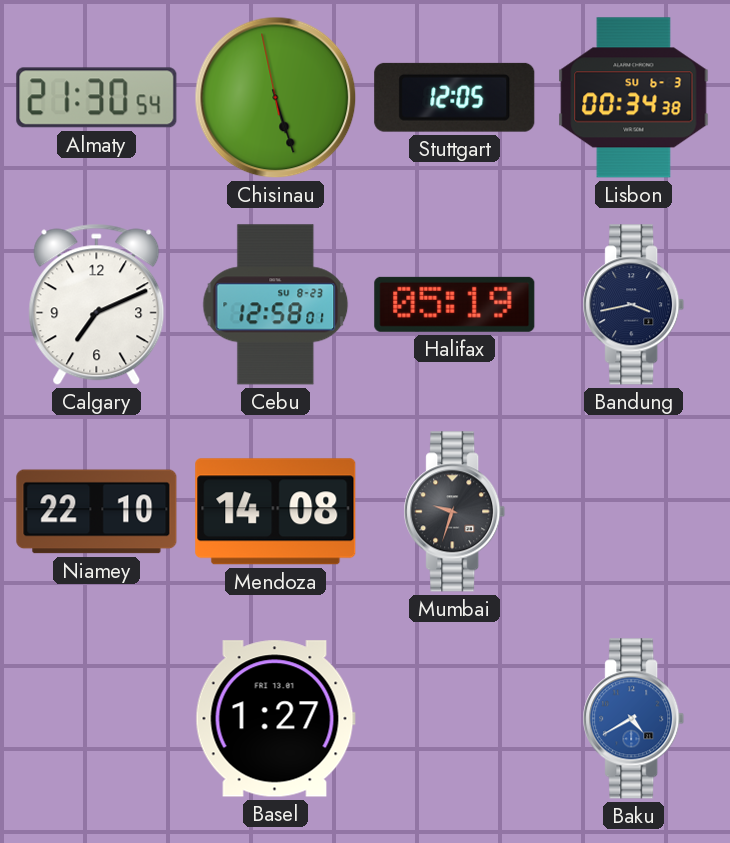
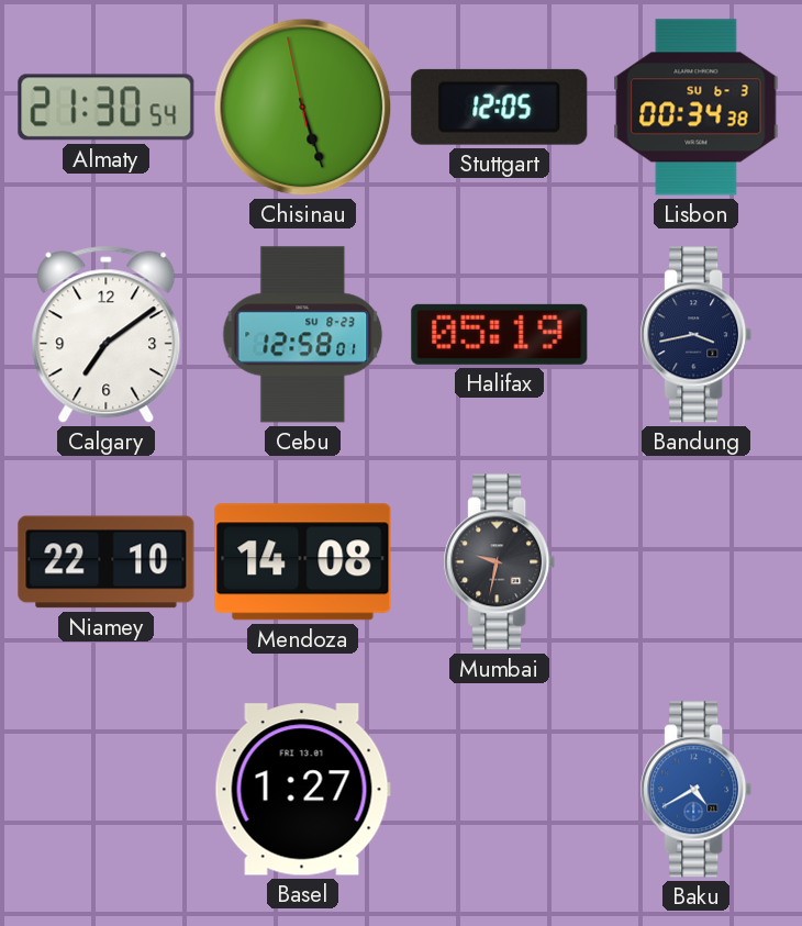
Calgary: 7:11 -> 7:09
Mumbai: 9:33 -> 9:32
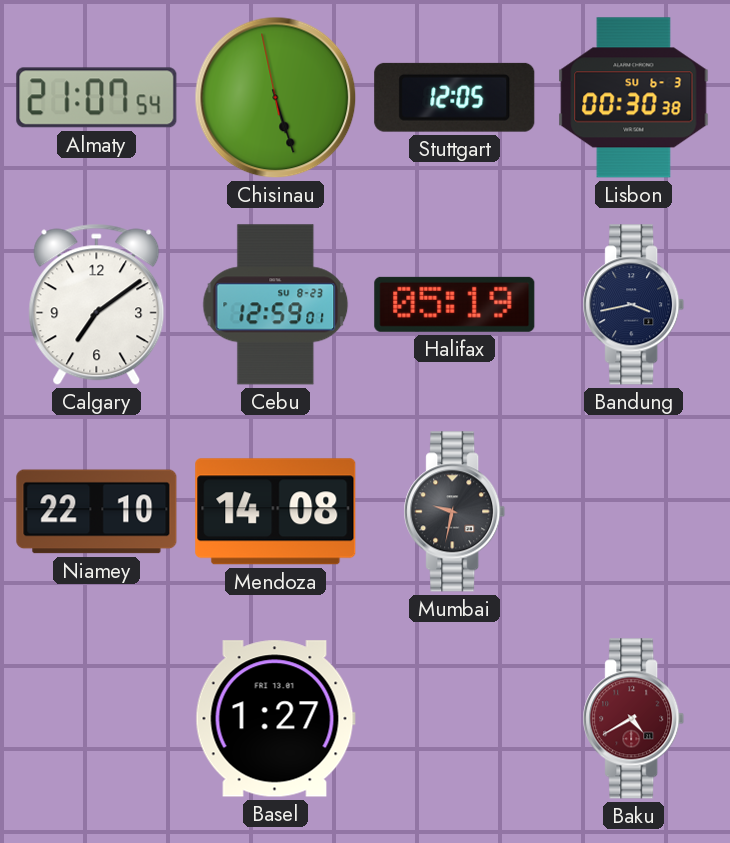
Almaty: 21:30 -> 21:07
Lisbon: 00:34 -> 00:30
Cebu: 12:58 -> 12:59
Baku dial: blue -> burgundy
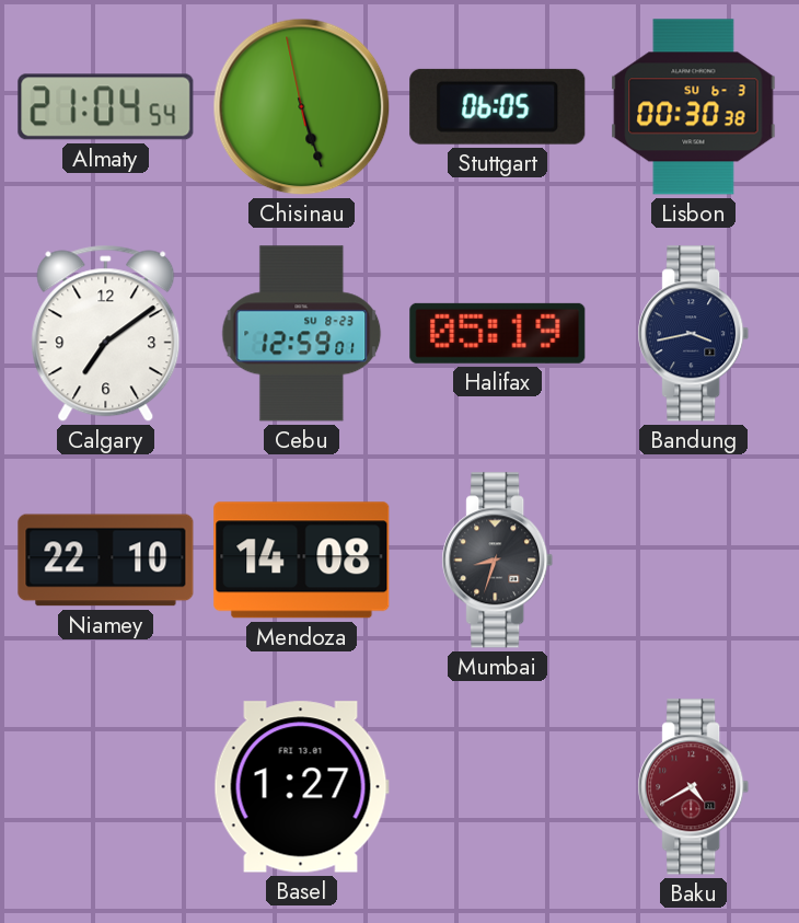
Almaty: 21:07 -> 21:04
Stuttgart: 12:05 -> 06:05
Mumbai: 9:32 -> 8:33
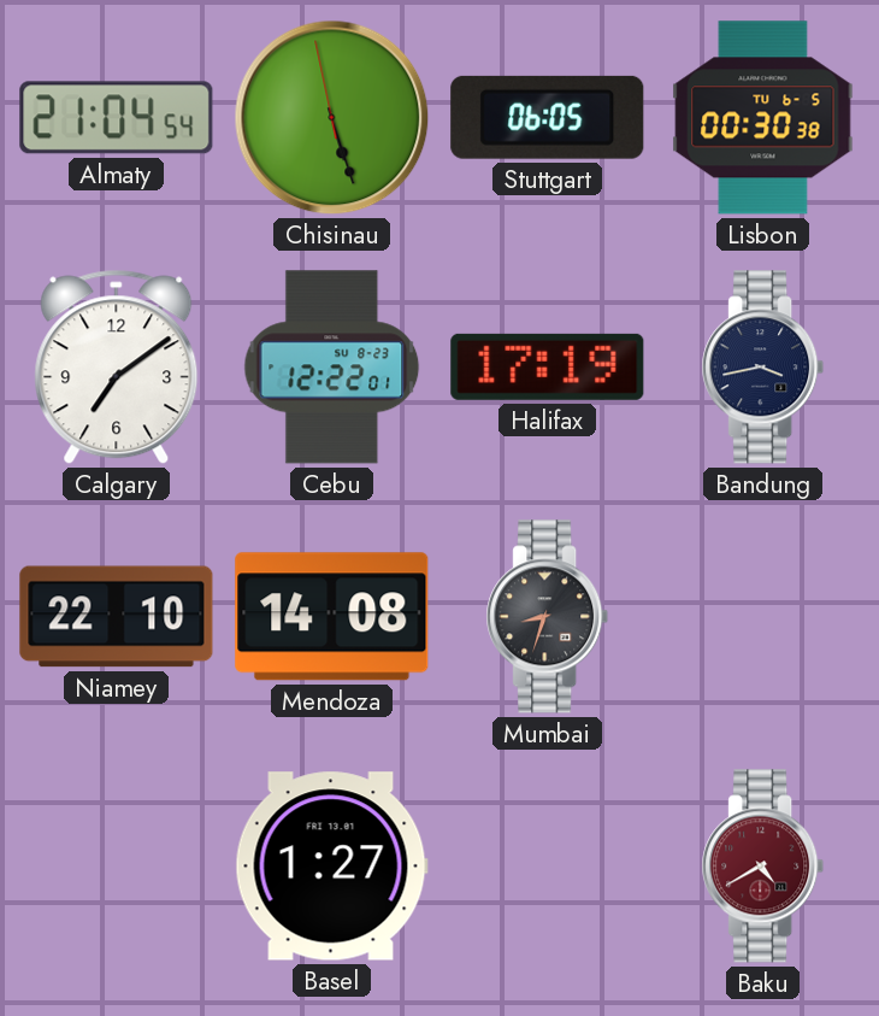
Lisbon date: SU 6-3 -> TU 6-5
Cebu: 12:59 -> 12:22
Halifax: 05:19 -> 17:19
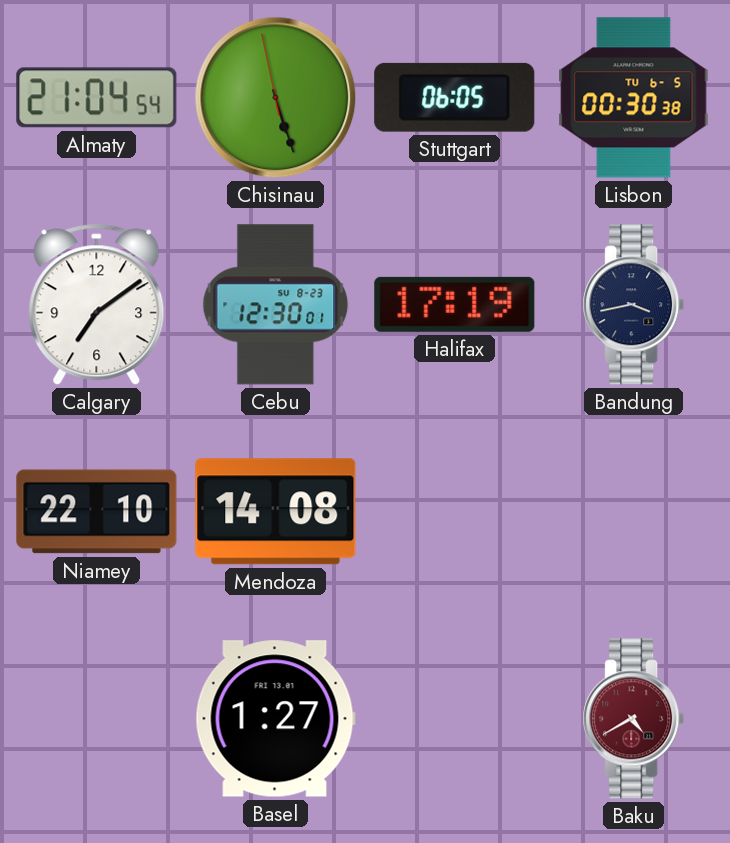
Cebu: 12:22 -> 12:30
Mumbai: 8:33 -> none
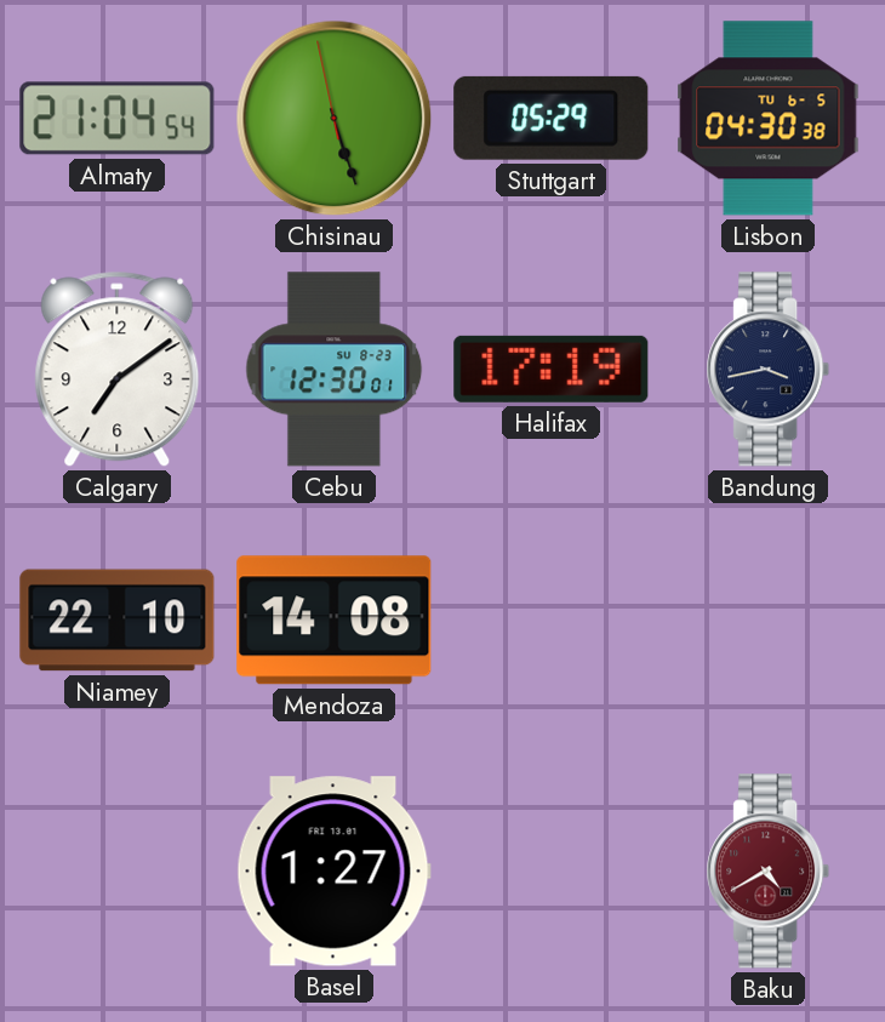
Stuttgart: 06:05 -> 05:29
Lisbon: 00:30 -> 04:30
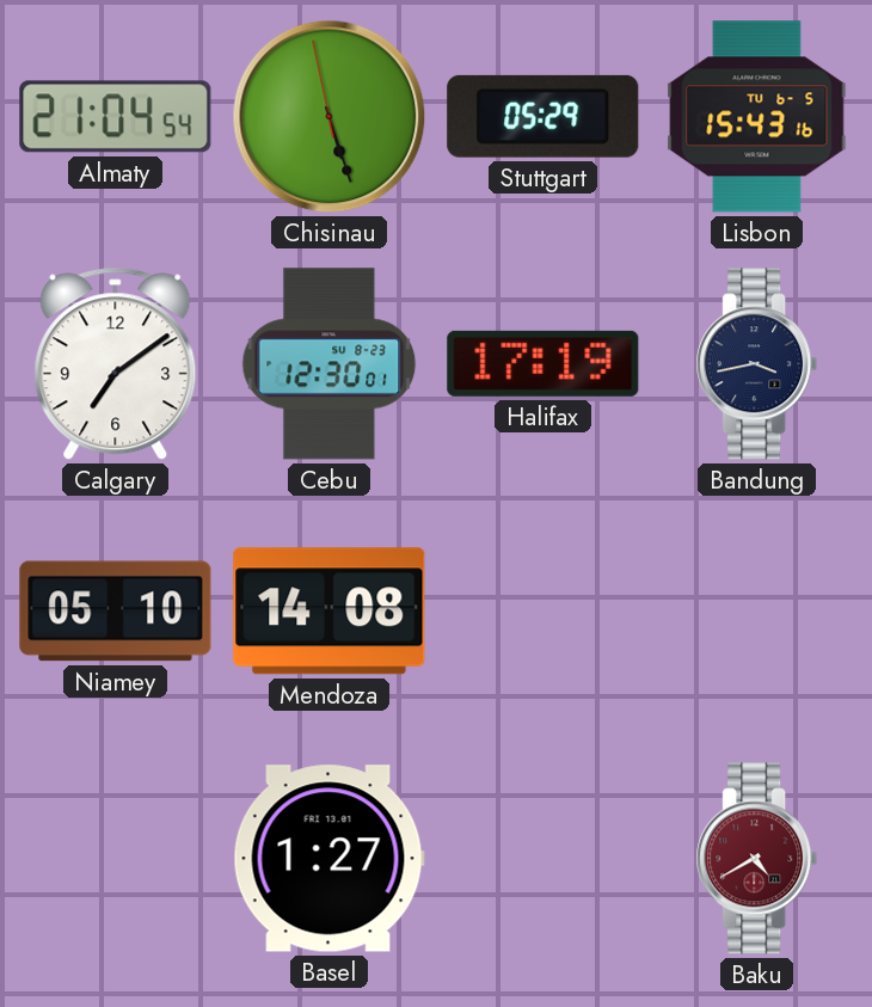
Lisbon: 04:30 -> 15:43
Niamey: 22:10 -> 05:10
